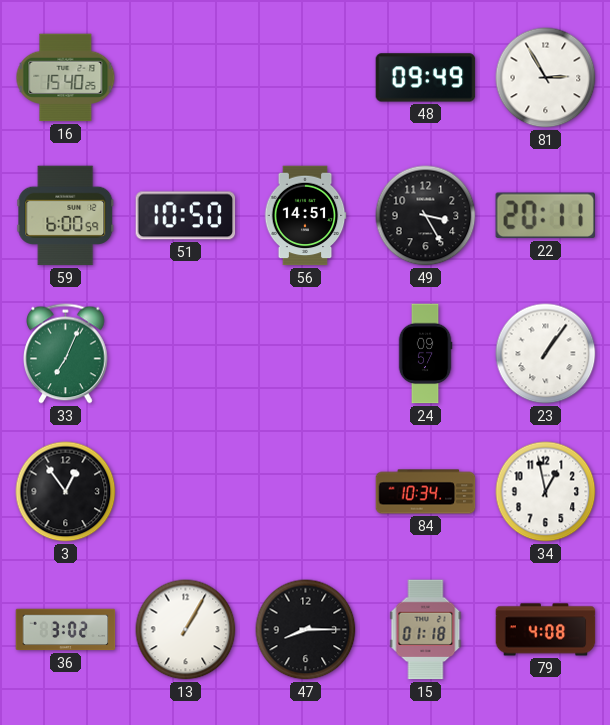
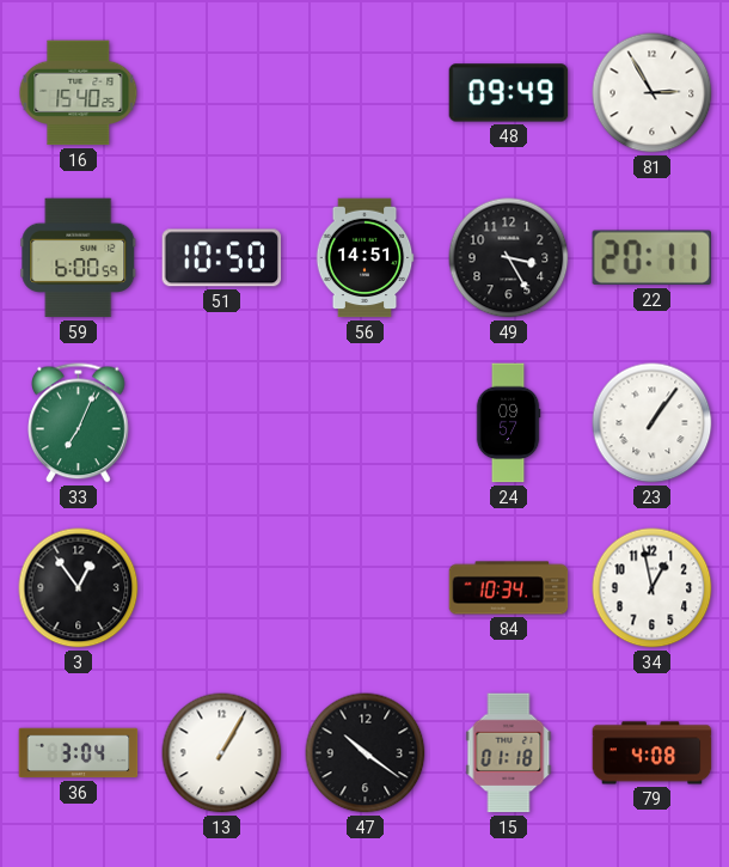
36: 3:02 -> 3:04
47: 8:15 -> 10:21
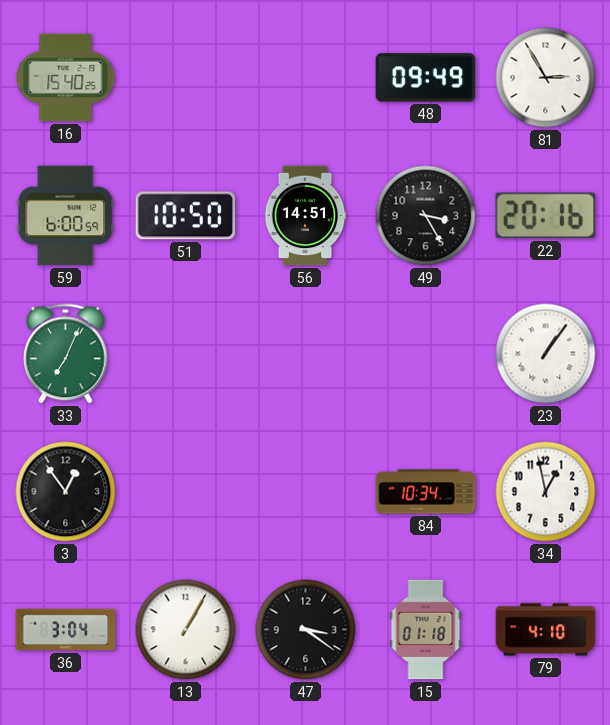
22: 20:11 -> 20:16
24: 09:57 -> none
47: 10:21 -> 3:21
79: 4:08 -> 4:10
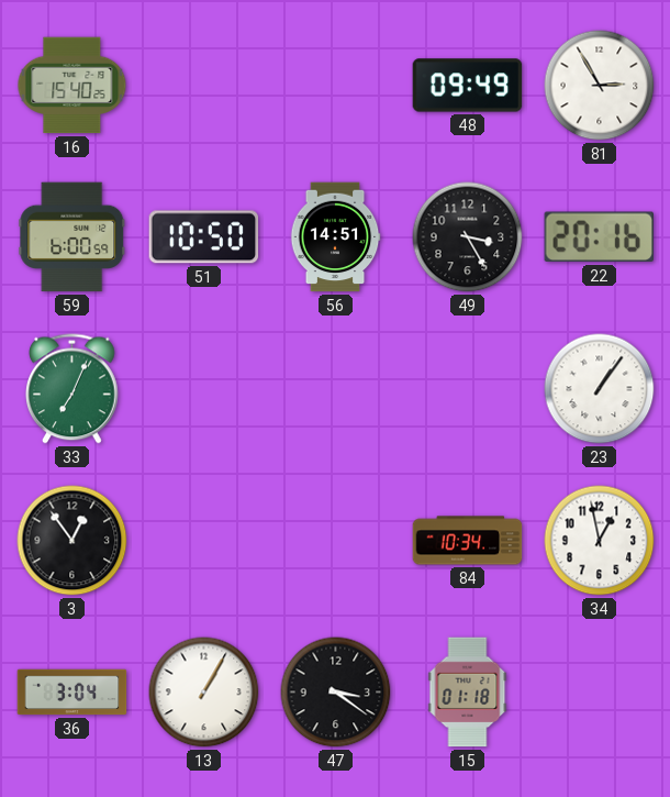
79: 4:10 -> none
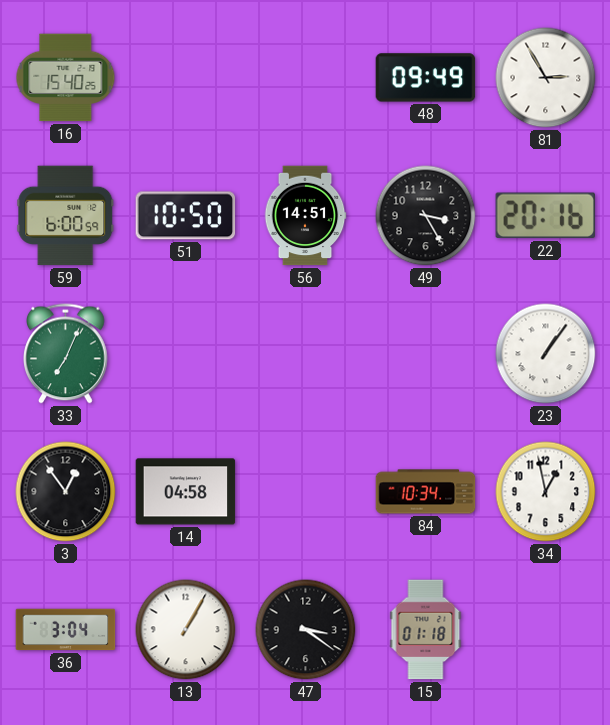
14: none -> 04:58
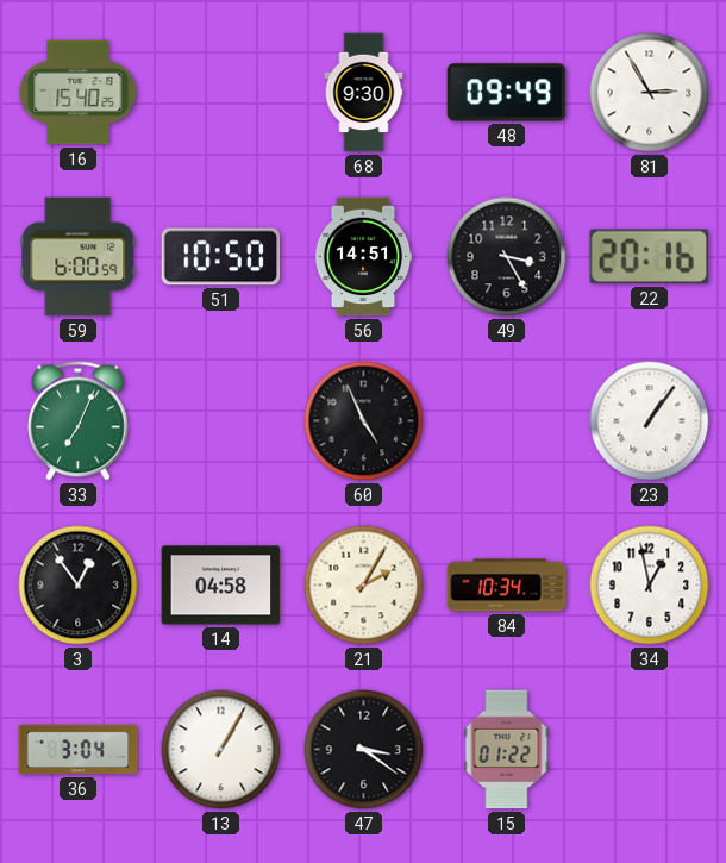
68: none -> 9:30
60: none -> 4:56
21: none -> 2:05
15: 01:18 -> 01:22
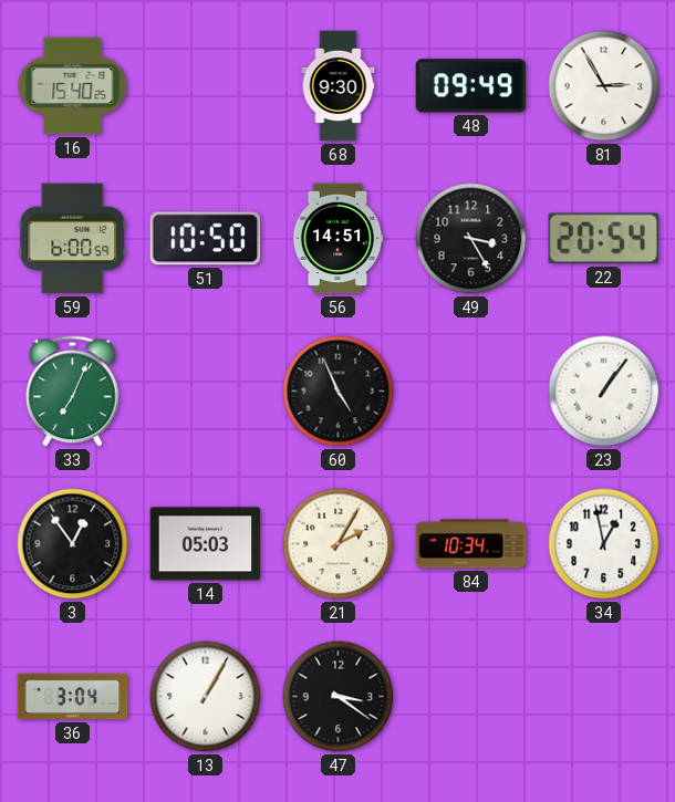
22: 20:16 -> 20:54
14: 04:58 -> 05:03
15: 01:22 -> none
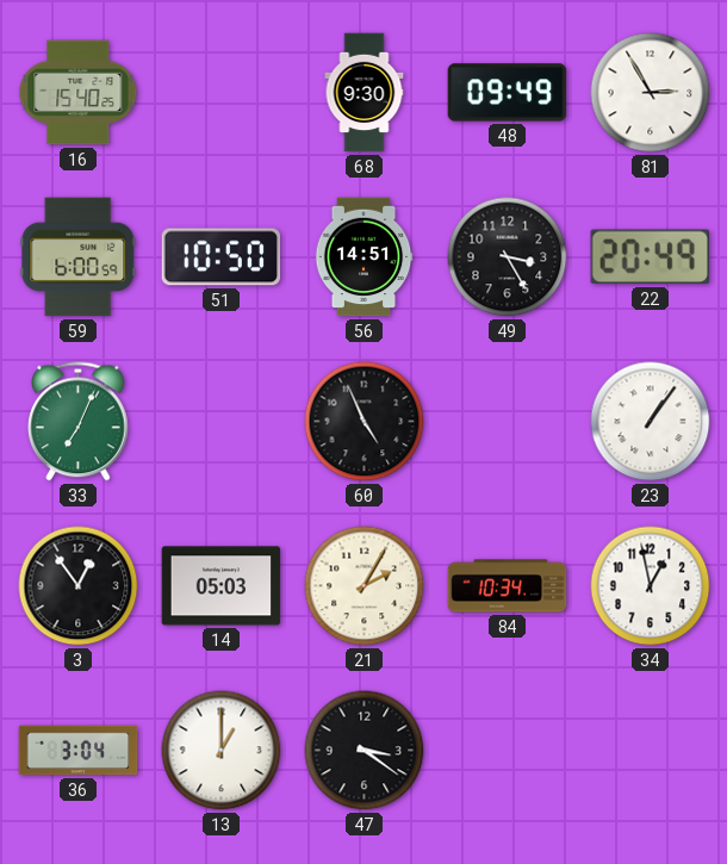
22: 20:54 -> 20:49
13: 1:05 -> 1:00
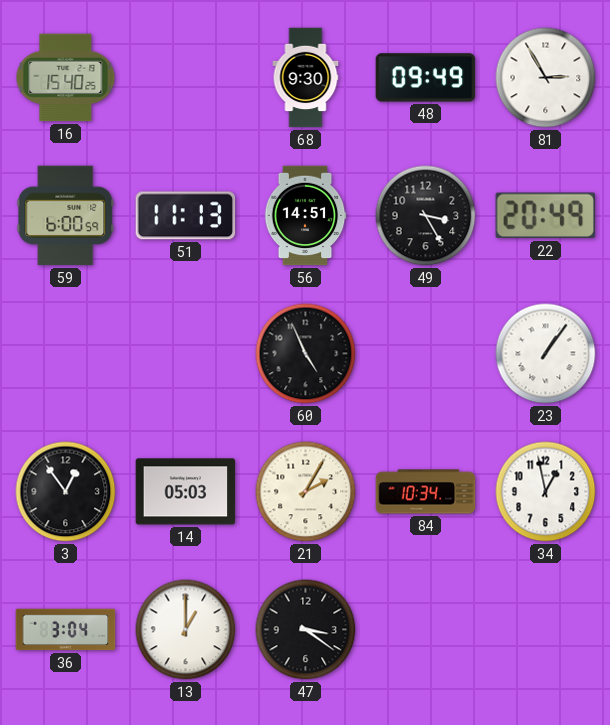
51: 10:50 -> 11:13
33: 7:04 -> none
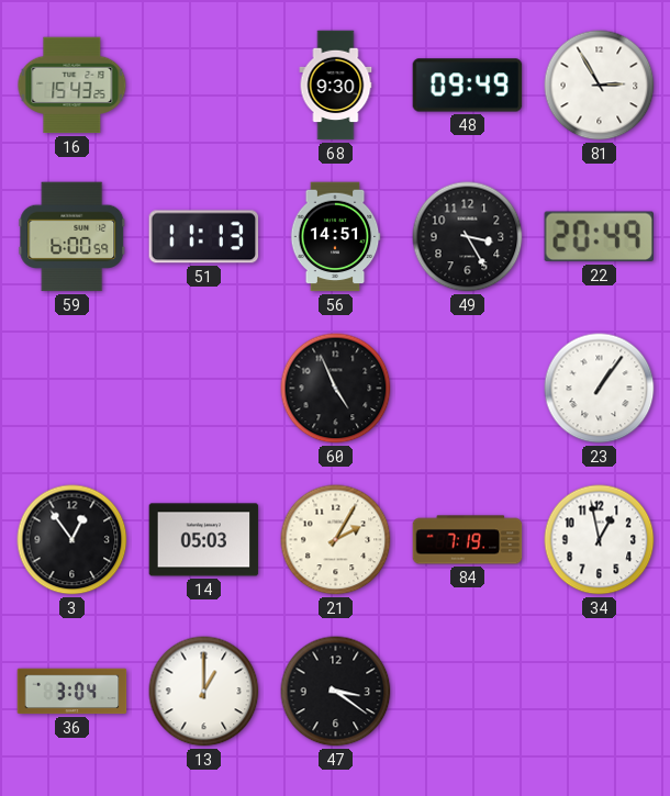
16: 15:40 -> 15:43
84: 10:34 -> 7:19
